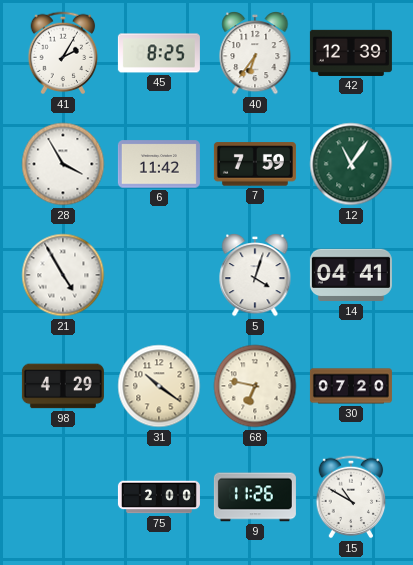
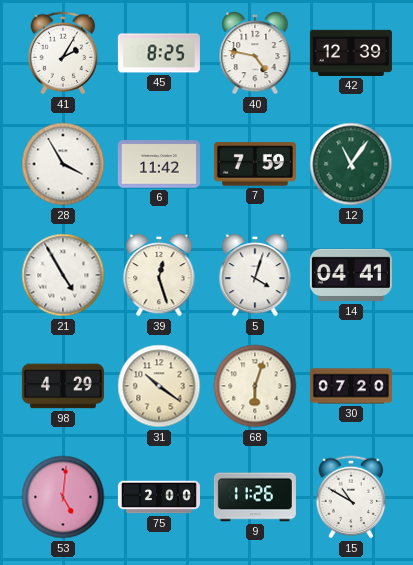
40: 6:36 -> 4:47
39: none -> 12:27
68: 6:47 -> 6:03
53: none -> 5:01
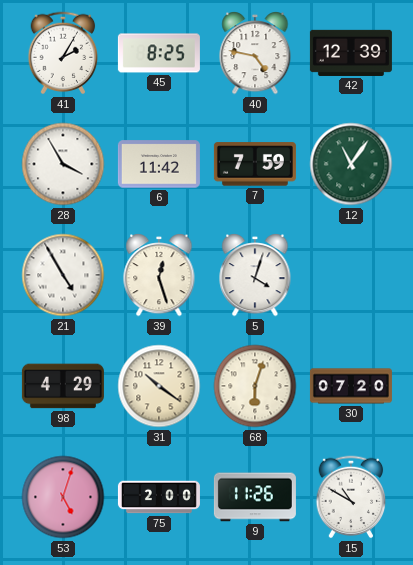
14: 04:41 -> none
53: 5:01 -> 5:03
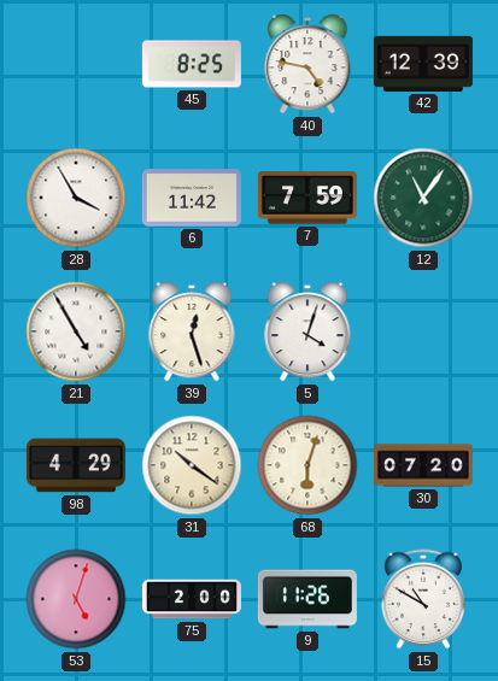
41: 2:05 -> none
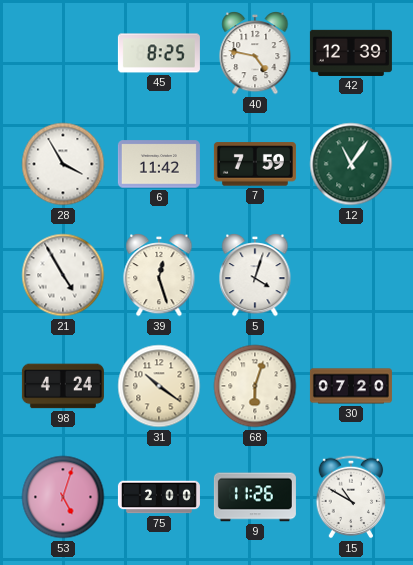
98: 4:29 -> 4:24
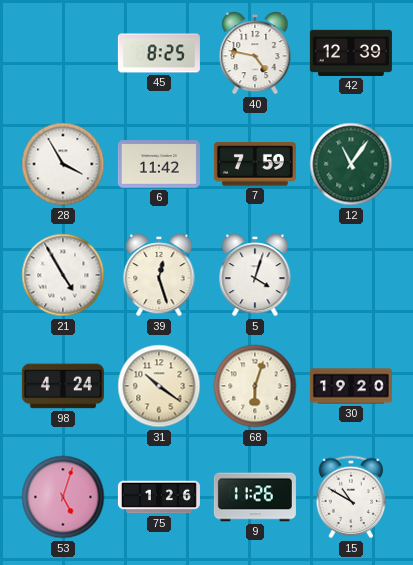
30: 07:20 -> 19:20
75: 2:00 -> 1:26
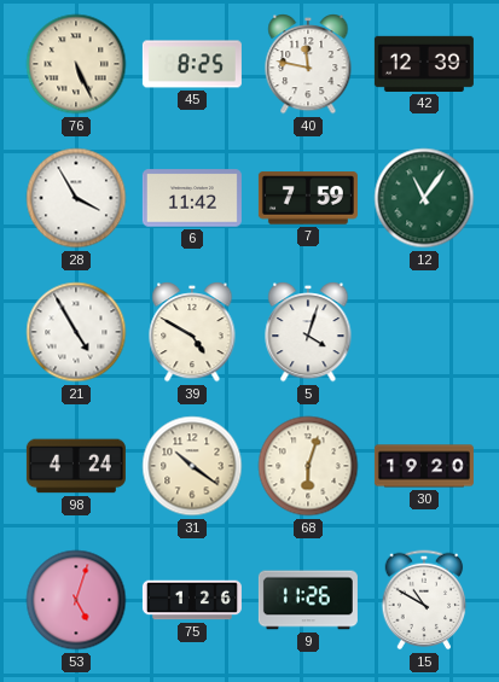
76: none -> 5:26
40: 4:47 -> 11:47
39: 12:27 -> 4:50
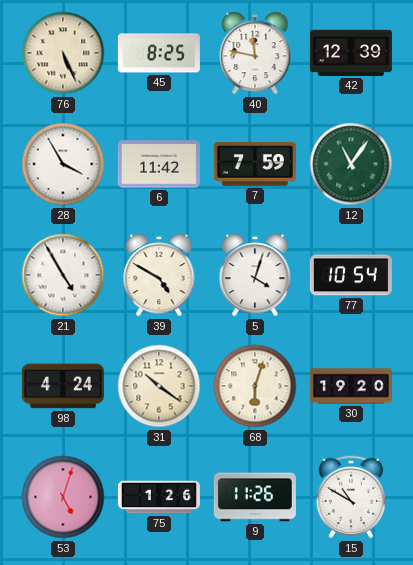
77: none -> 10:54
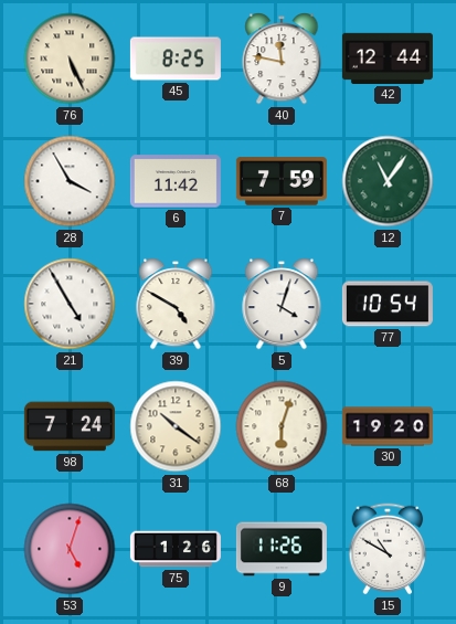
42: 12:39 -> 12:44
98: 4:24 -> 7:24
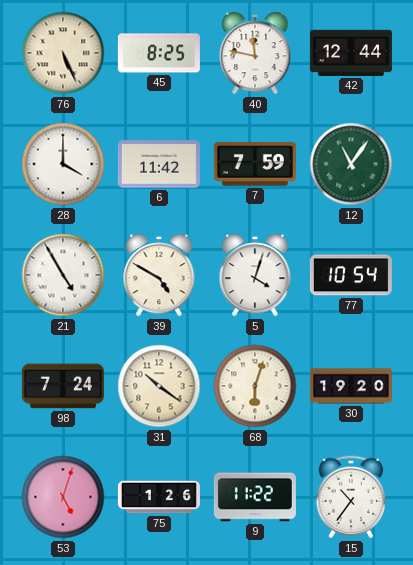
28: 3:55 -> 4:00
9: 11:26 -> 11:22
15: 10:50 -> 10:36
